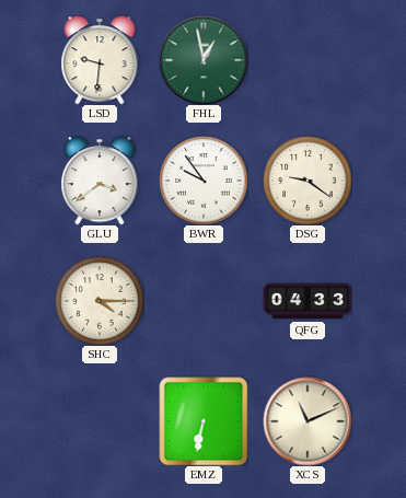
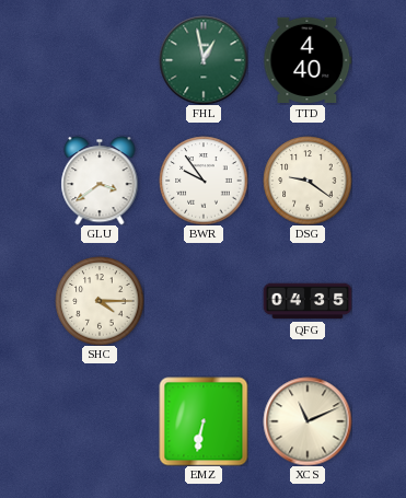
LSD: 9:31 -> none
TTD: none -> 4:40
QFG: 04:33 -> 04:35
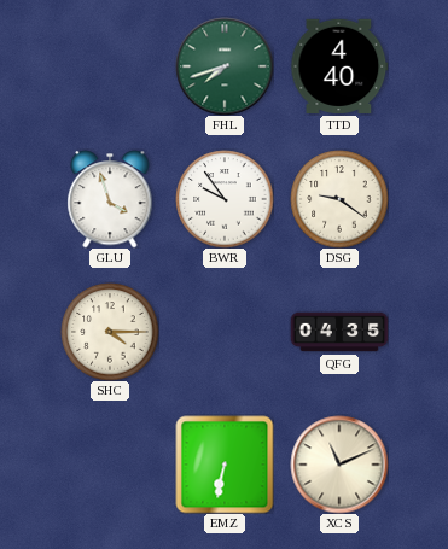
FHL: 12:58 -> 7:42
GLU: 3:39 -> 3:57
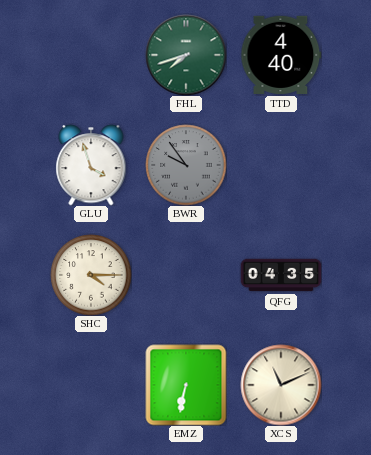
BWR dial: white -> grey
DSG: 9:21 -> none
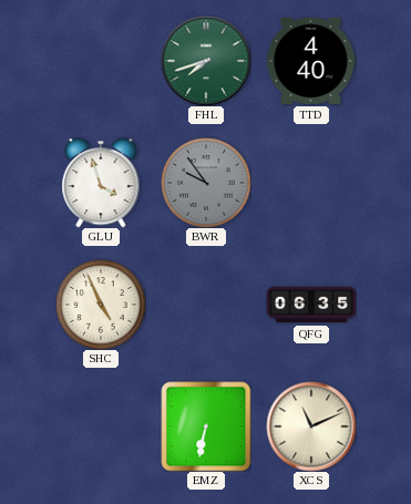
SHC: 4:15 -> 4:56
QFG: 04:35 -> 06:35
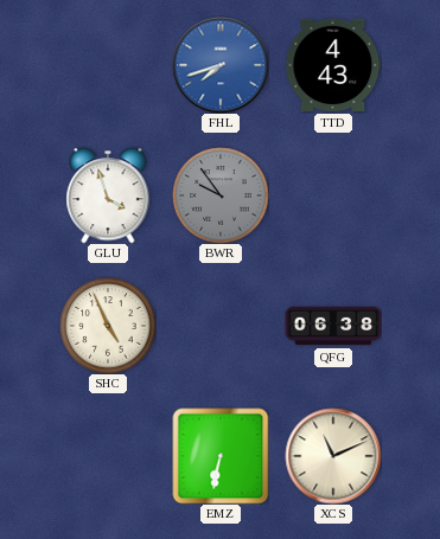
FHL dial: green -> blue
TTD: 4:40 -> 4:43
QFG: 06:35 -> 06:38
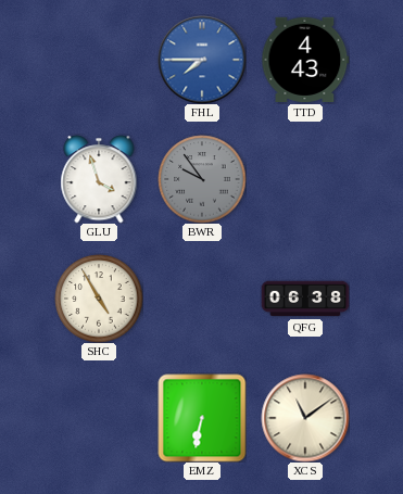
FHL: 7:42 -> 7:45
SHC: 4:56 -> 4:55
XCS: 11:11 -> 11:09
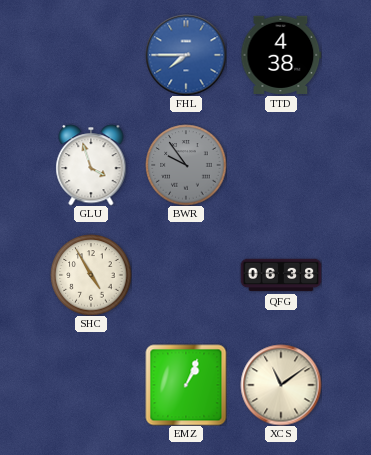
TTD: 4:43 -> 4:38
EMZ: 6:32 -> 1:04
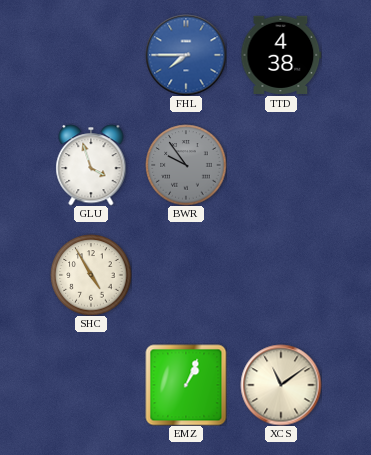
QFG: 06:38 -> none
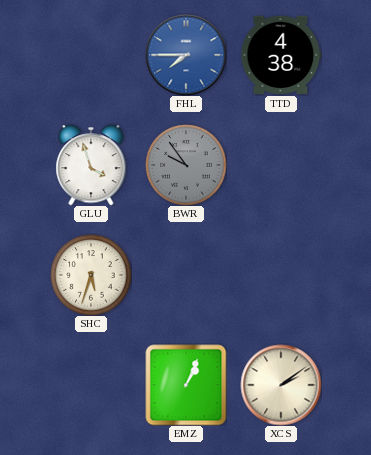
SHC: 4:55 -> 5:33
XCS: 11:09 -> 2:09
